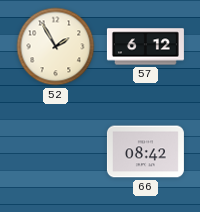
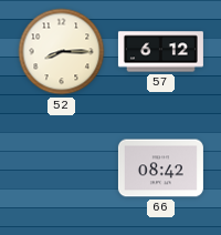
52: 1:55 -> 8:15
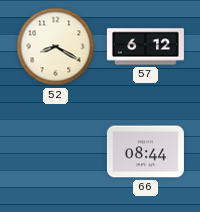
52: 8:15 -> 8:20
66: 08:42 -> 08:44
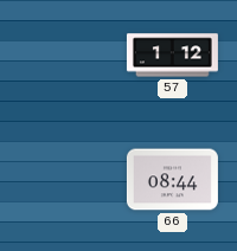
52: 8:20 -> none
57: 6:12 -> 1:12
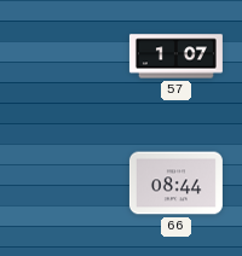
57: 1:12 -> 1:07
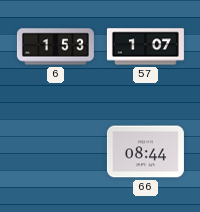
6: none -> 1:53
